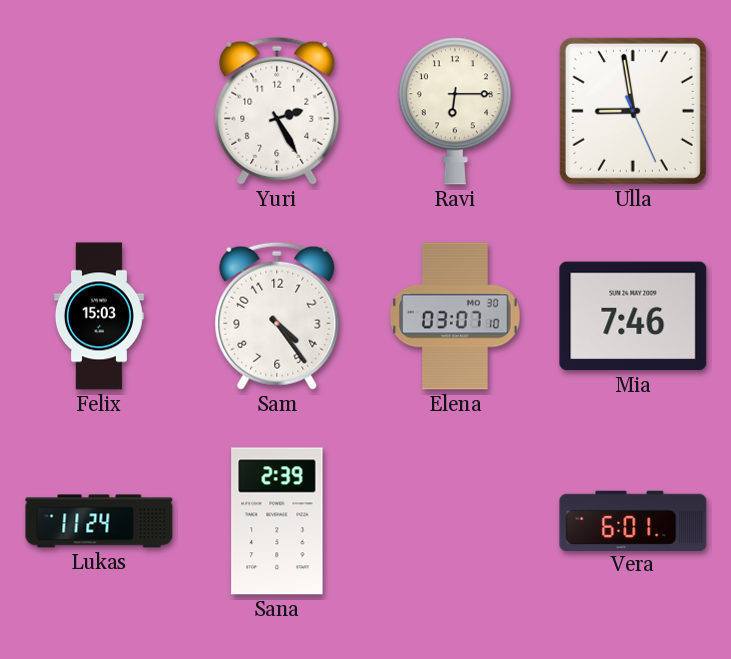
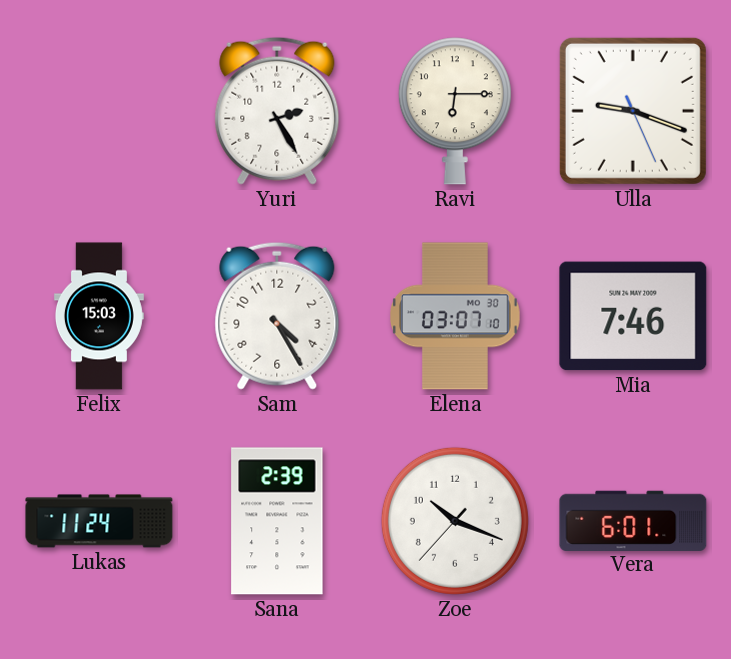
Ulla: 8:58 -> 9:18
Sam: 4:24 -> 4:25
Zoe: none -> 10:18
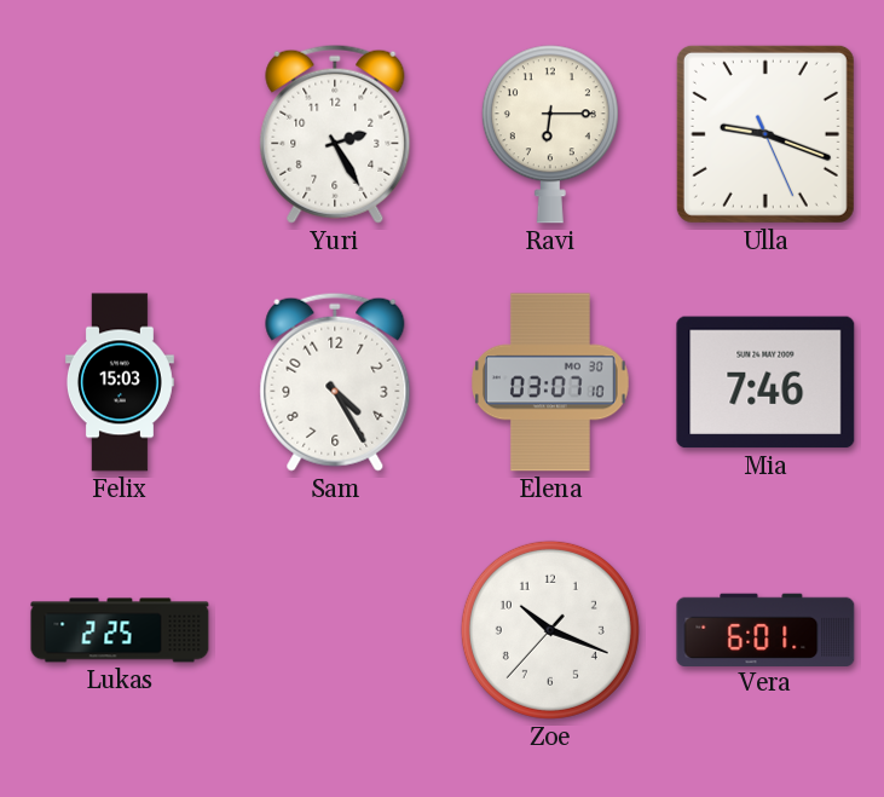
Lukas: 11:24 -> 2:25
Sana: 2:39 -> none
